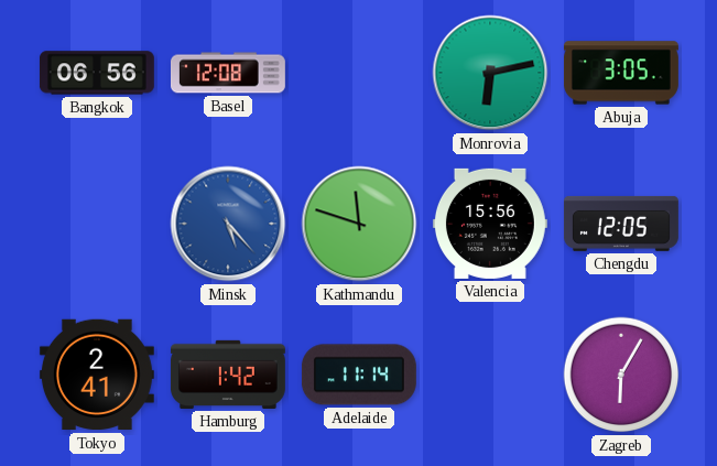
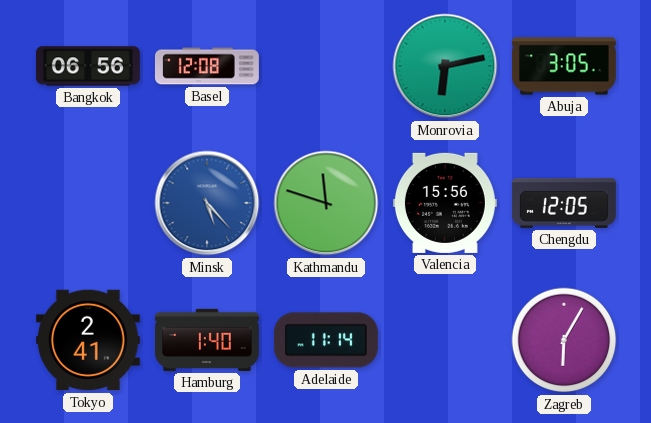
Hamburg: 1:42 -> 1:40
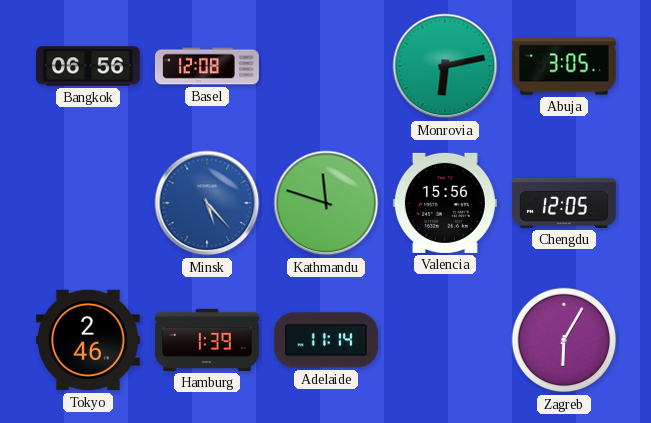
Tokyo: 2:41 -> 2:46
Hamburg: 1:40 -> 1:39
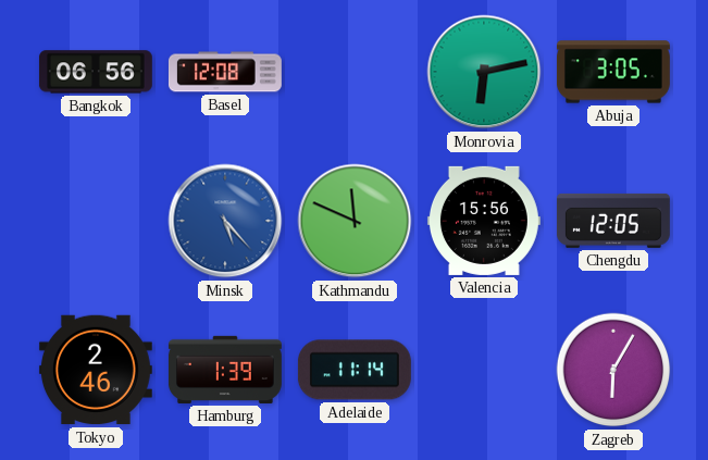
Kathmandu: 11:48 -> 11:49
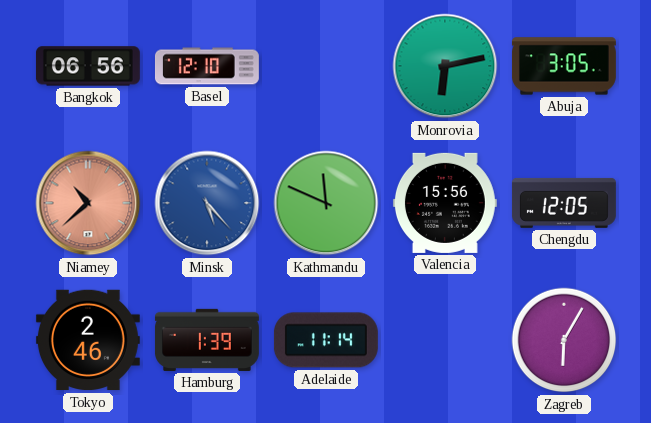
Basel: 12:08 -> 12:10
Niamey: none -> 10:38
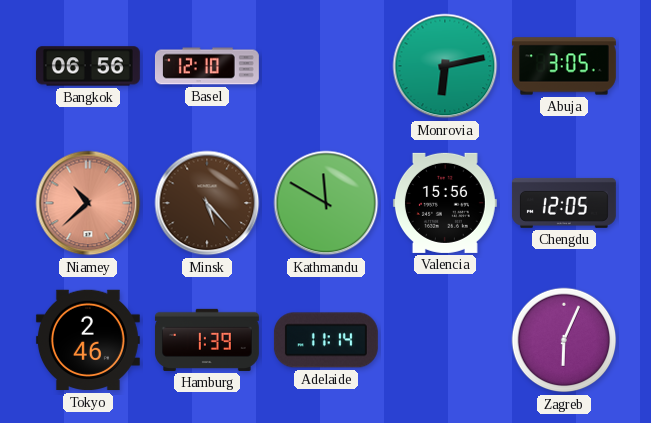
Minsk dial: blue -> brown
Kathmandu: 11:49 -> 11:50
Zagreb: 6:05 -> 6:04
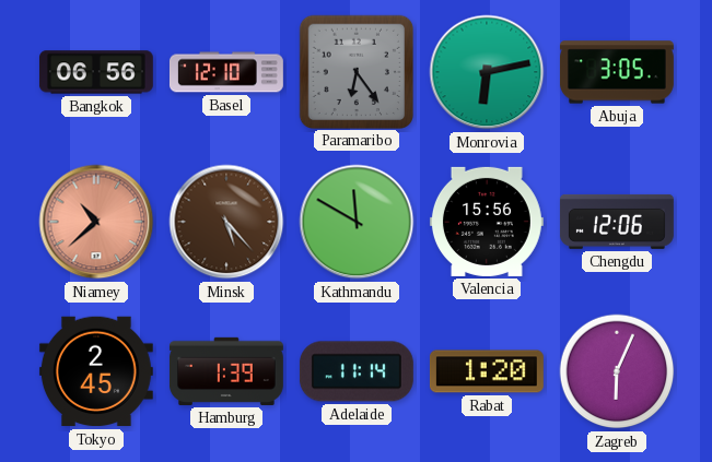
Paramaribo: none -> 6:24
Chengdu: 12:05 -> 12:06
Tokyo: 2:46 -> 2:45
Rabat: none -> 1:20
